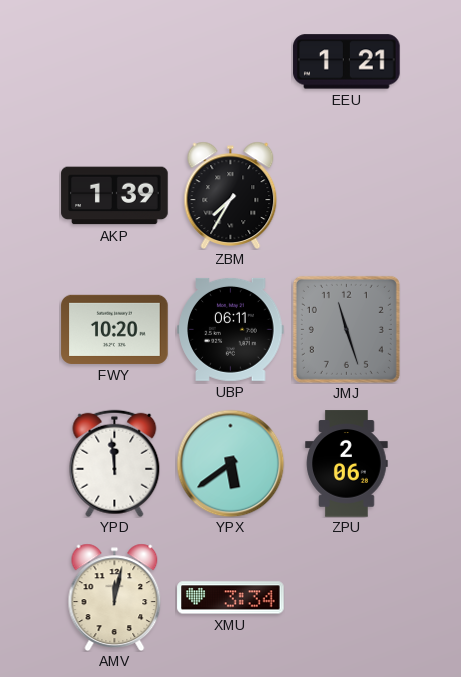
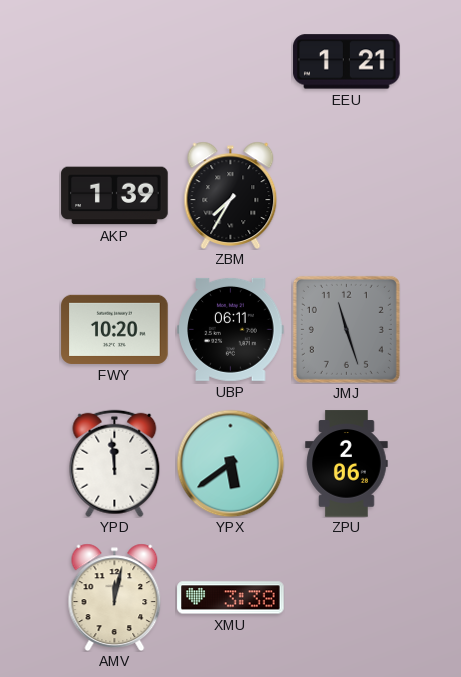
XMU: 3:34 -> 3:38
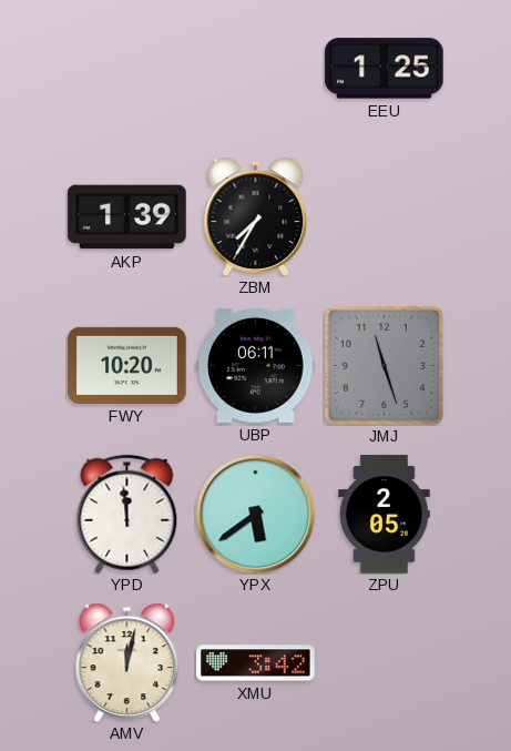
EEU: 1:21 -> 1:25
ZPU: 2:06 -> 2:05
XMU: 3:38 -> 3:42
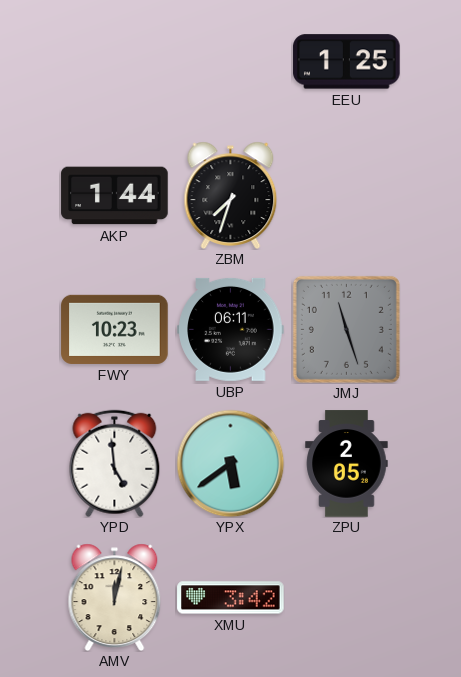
AKP: 1:39 -> 1:44
ZBM: 7:35 -> 7:33
FWY: 10:20 -> 10:23
YPD: 11:59 -> 4:59
